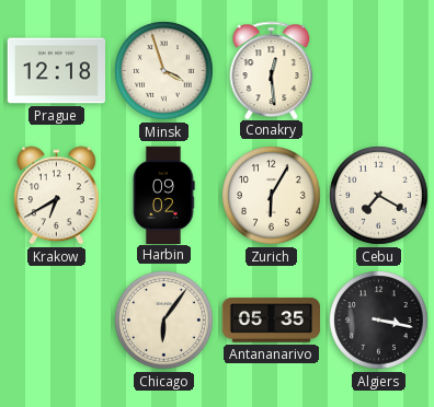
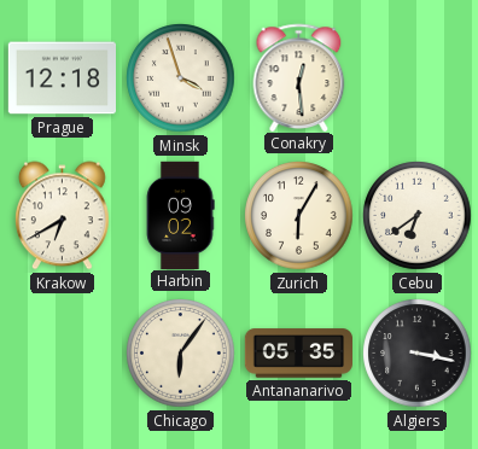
Cebu: 7:20 -> 6:39
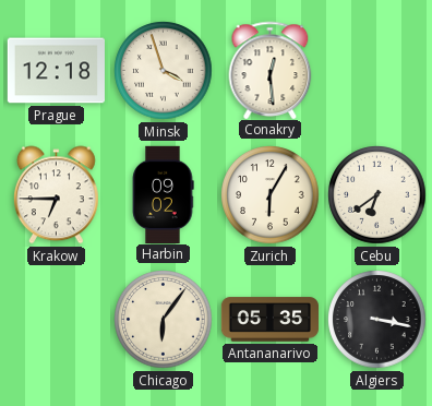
Krakow: 6:40 -> 6:45
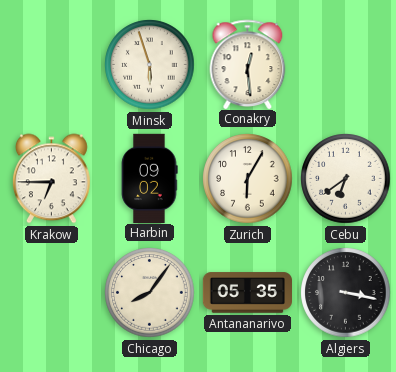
Prague: 12:18 -> none
Minsk: 3:57 -> 5:57
Chicago: 6:06 -> 8:06
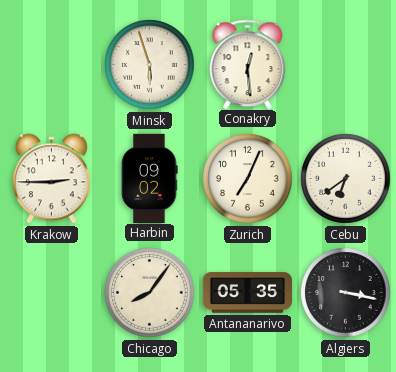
Krakow: 6:45 -> 2:45
Zurich: 6:05 -> 7:04
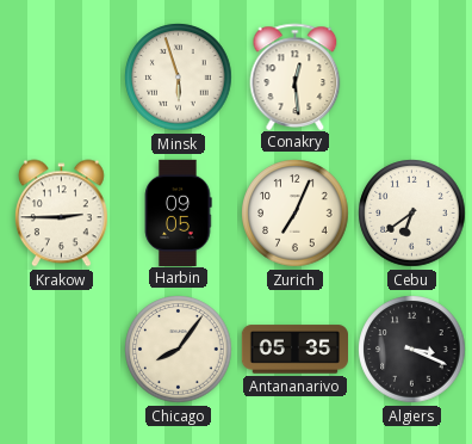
Harbin: 09:02 -> 09:05
Algiers: 3:17 -> 3:19
